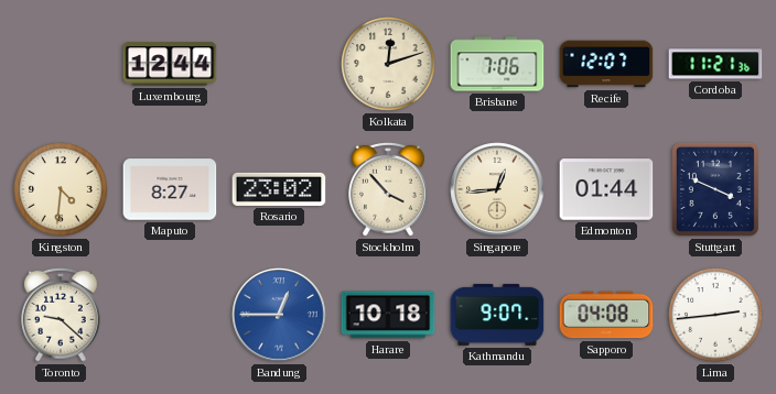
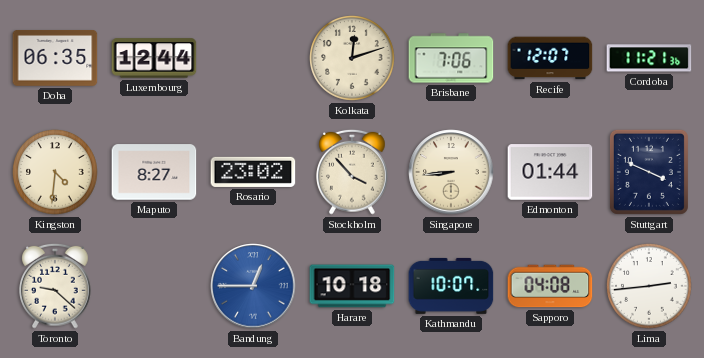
Doha: none -> 06:35
Singapore: 12:44 -> 8:44
Kathmandu: 9:07 -> 10:07
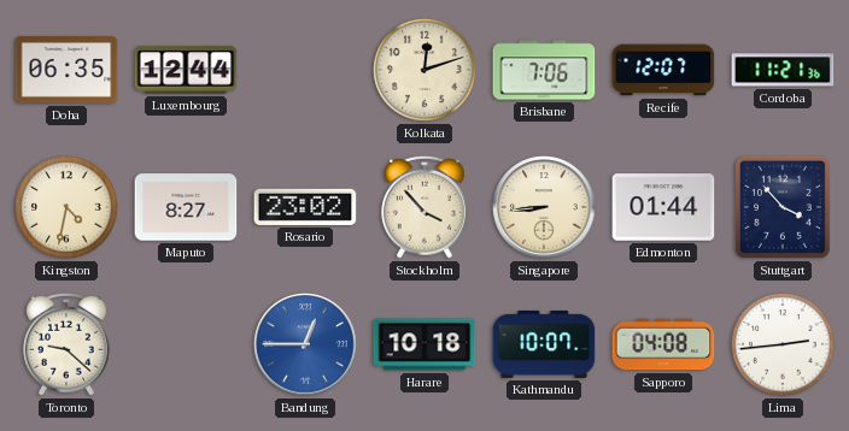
Kingston: 4:31 -> 4:32
Stuttgart: 3:49 -> 3:53
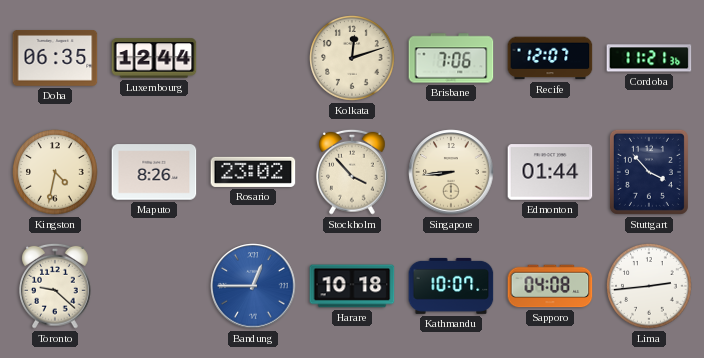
Maputo: 8:27 -> 8:26
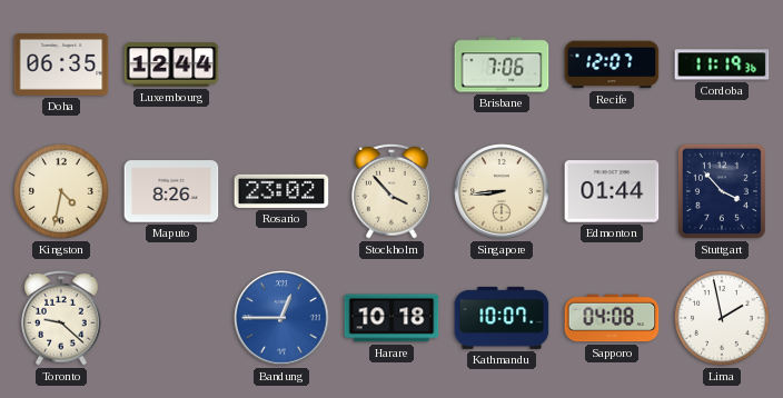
Kolkata: 12:12 -> none
Cordoba: 11:21 -> 11:19
Lima: 2:44 -> 1:58
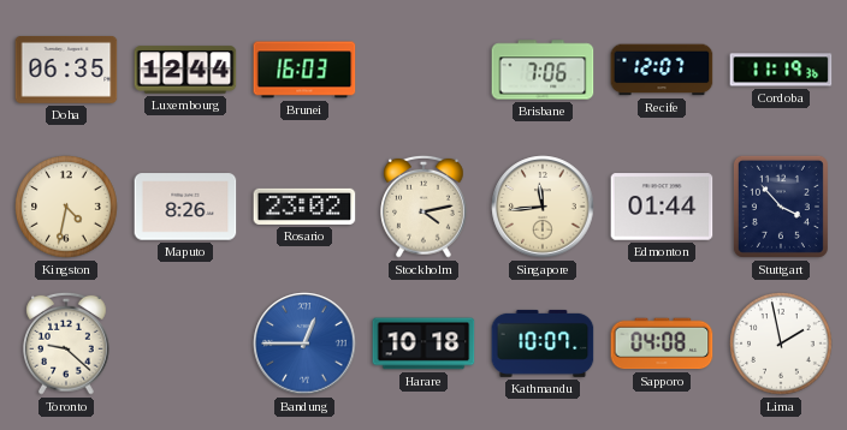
Brunei: none -> 16:03
Stockholm: 3:53 -> 4:13
Singapore: 8:44 -> 11:44
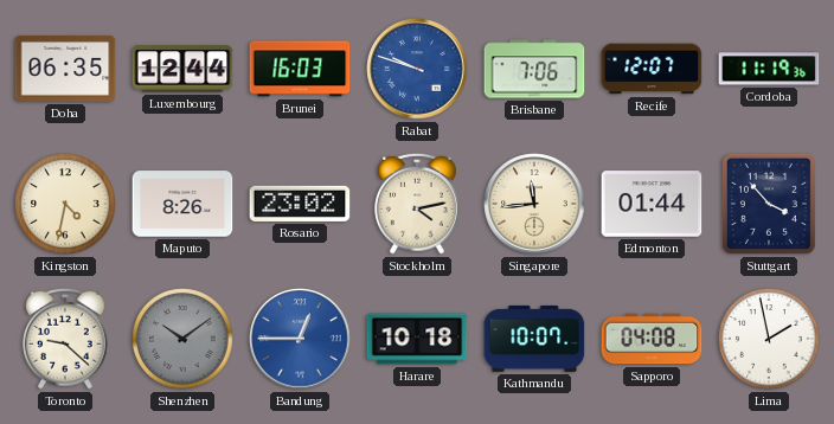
Rabat: none -> 9:48
Shenzhen: none -> 10:09
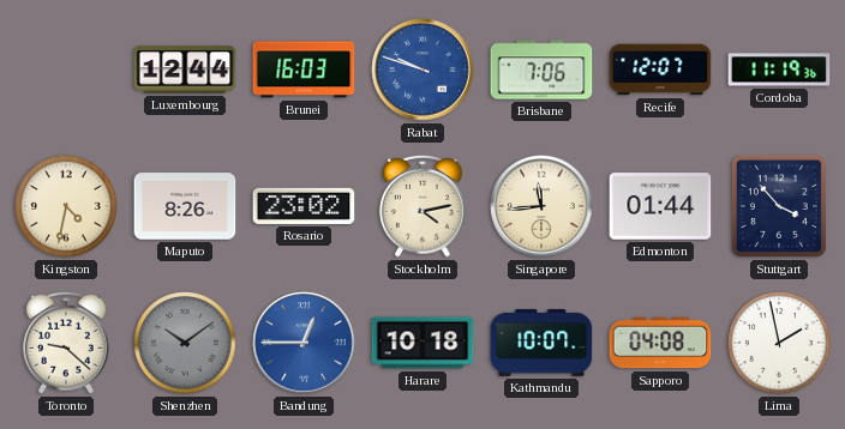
Doha: 06:35 -> none
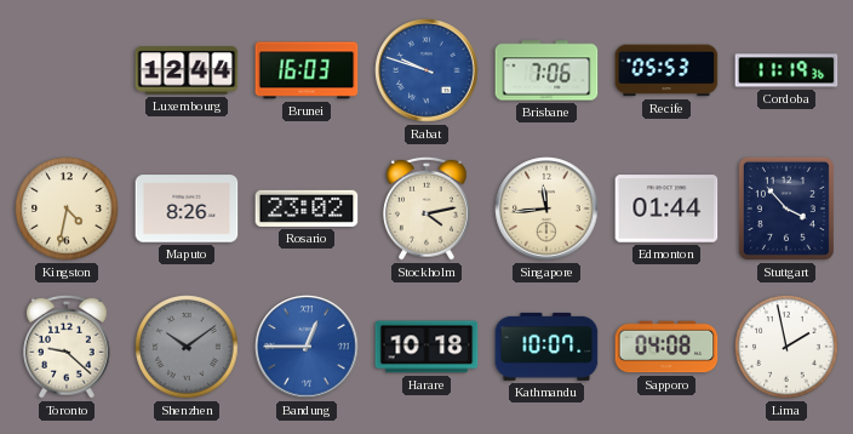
Recife: 12:07 -> 05:53
